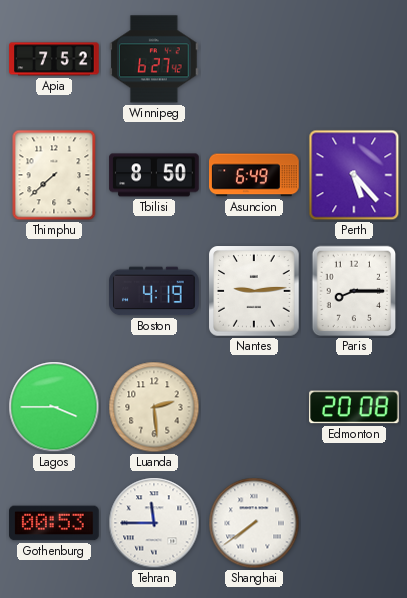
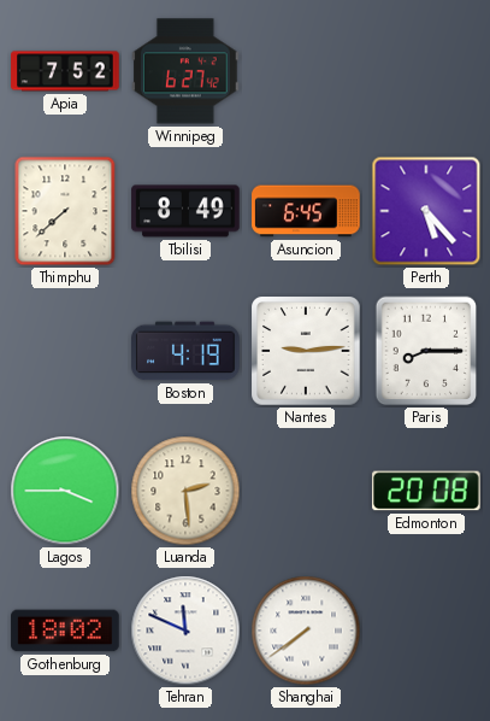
Tbilisi: 8:50 -> 8:49
Asuncion: 6:49 -> 6:45
Gothenburg: 00:53 -> 18:02
Tehran: 11:45 -> 11:49
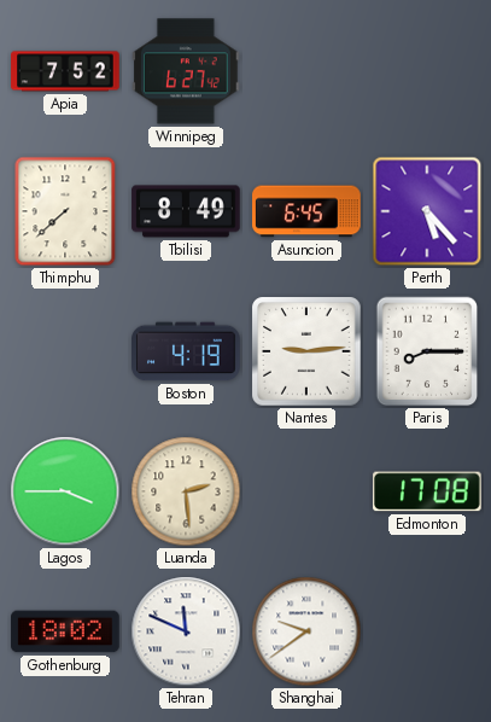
Edmonton: 20:08 -> 17:08
Shanghai: 7:39 -> 9:39
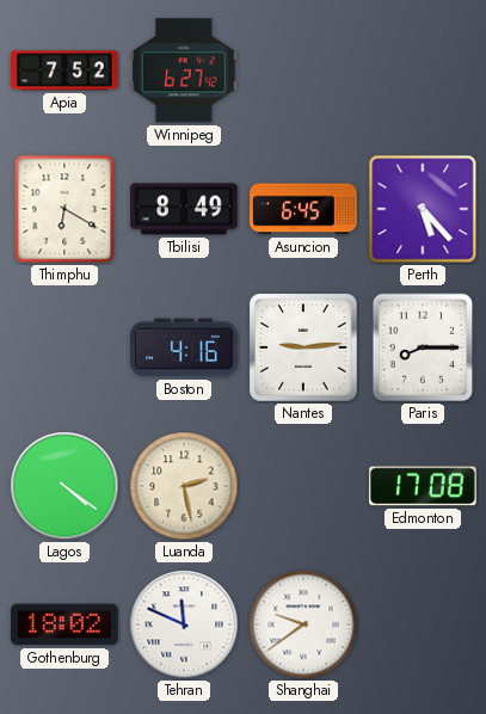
Thimphu: 7:38 -> 6:20
Boston: 4:19 -> 4:16
Lagos: 3:45 -> 4:21
Luanda: 2:29 -> 2:28
